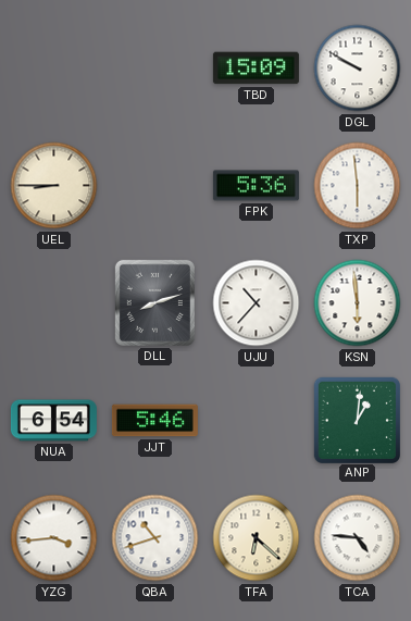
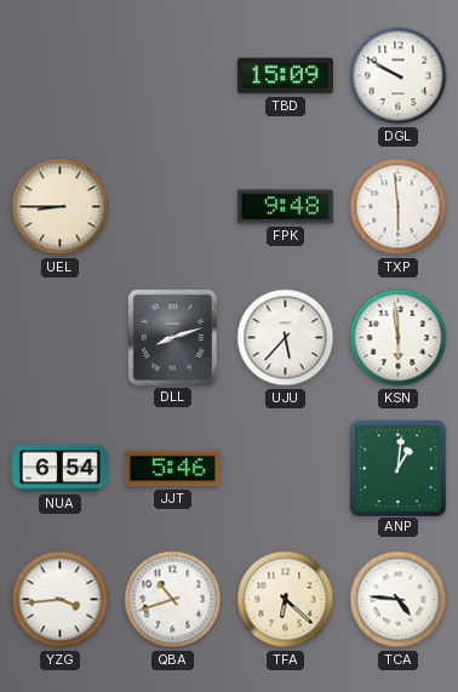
FPK: 5:36 -> 9:48
UJU: 10:37 -> 5:37
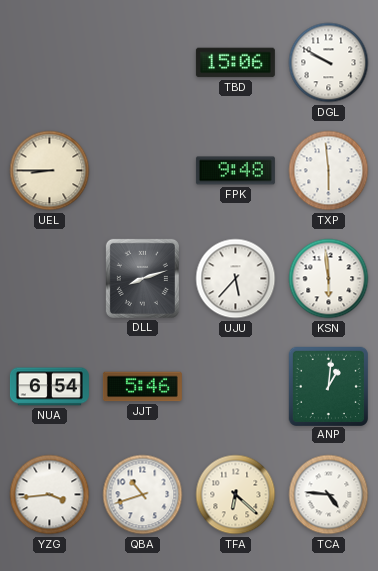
TBD: 15:09 -> 15:06
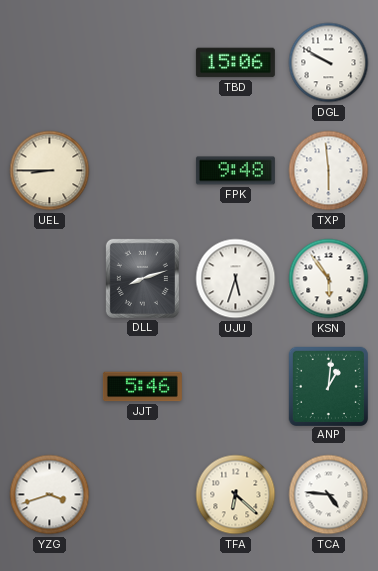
UJU: 5:37 -> 5:33
KSN: 5:59 -> 5:54
NUA: 6:54 -> none
YZG: 3:44 -> 3:42
QBA: 10:42 -> none
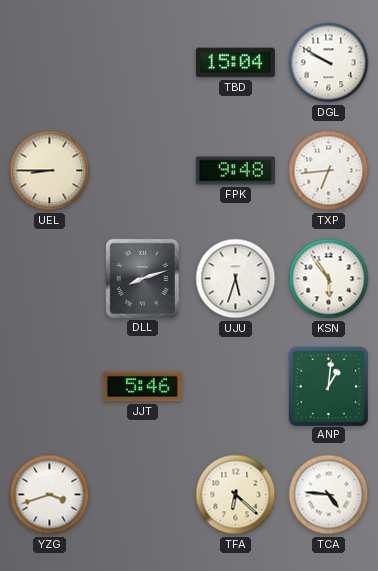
TBD: 15:06 -> 15:04
TXP: 5:59 -> 6:44
